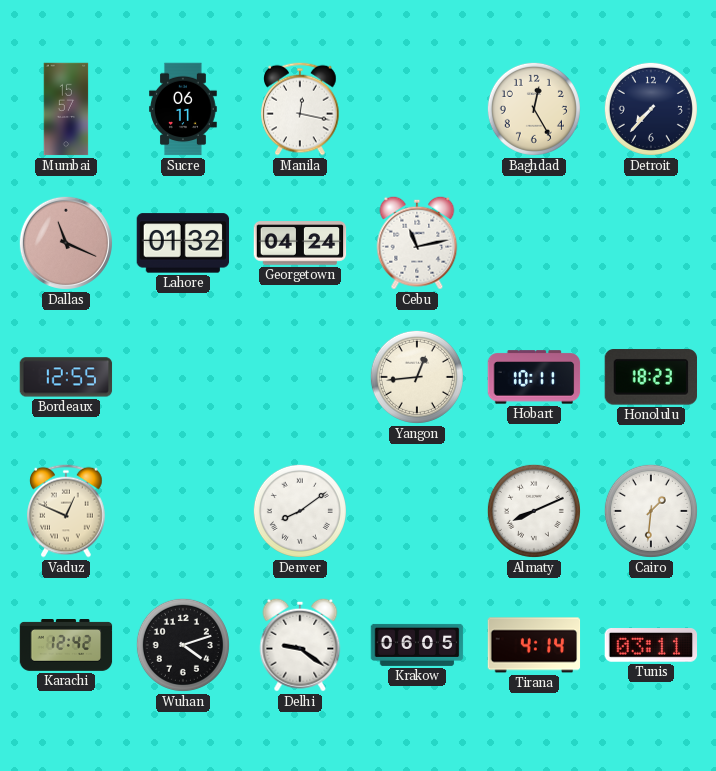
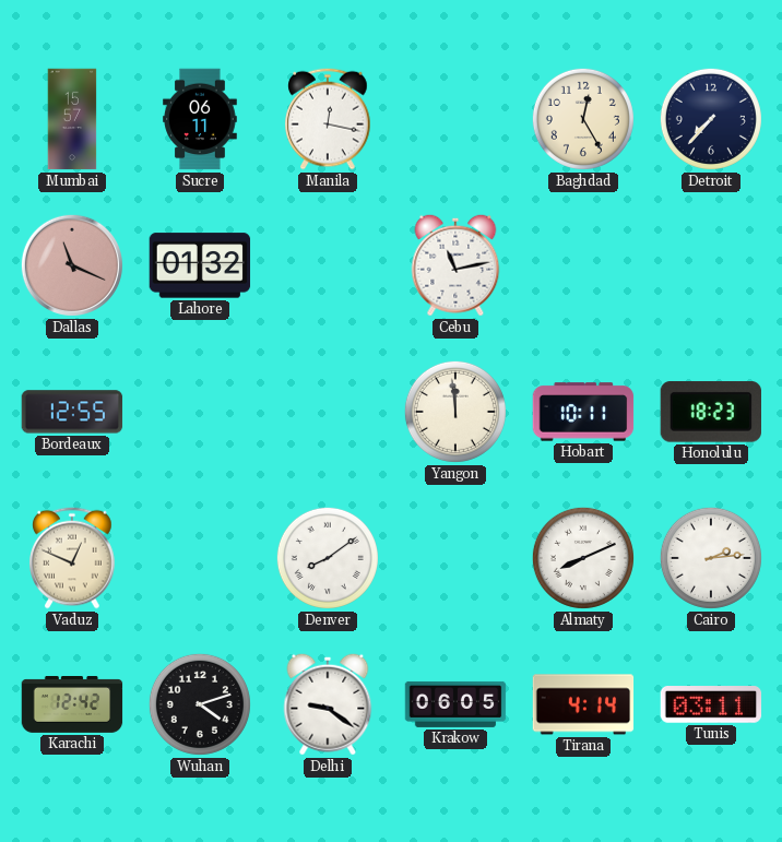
Georgetown: 04:24 -> none
Yangon: 12:44 -> 11:59
Cairo: 1:31 -> 2:14
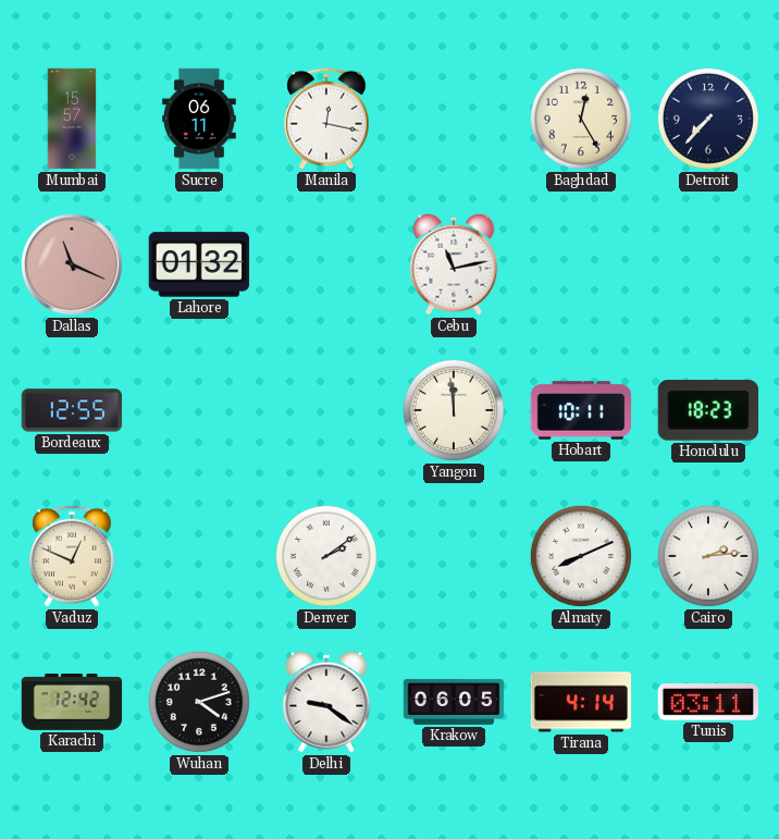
Denver: 8:09 -> 2:09
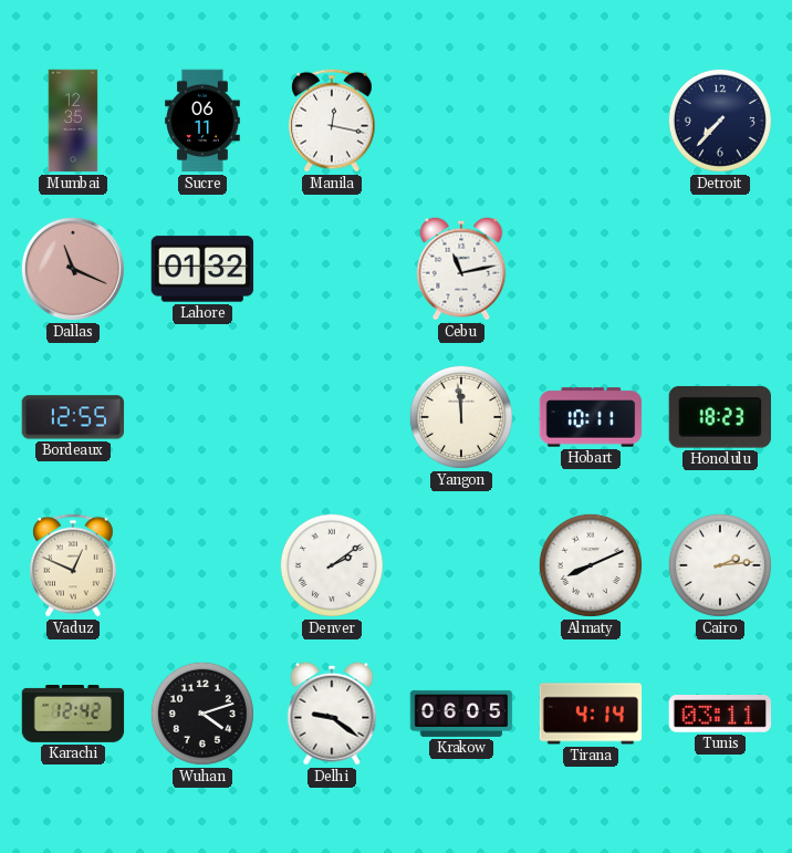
Mumbai: 15:57 -> 12:35
Baghdad: 12:25 -> none
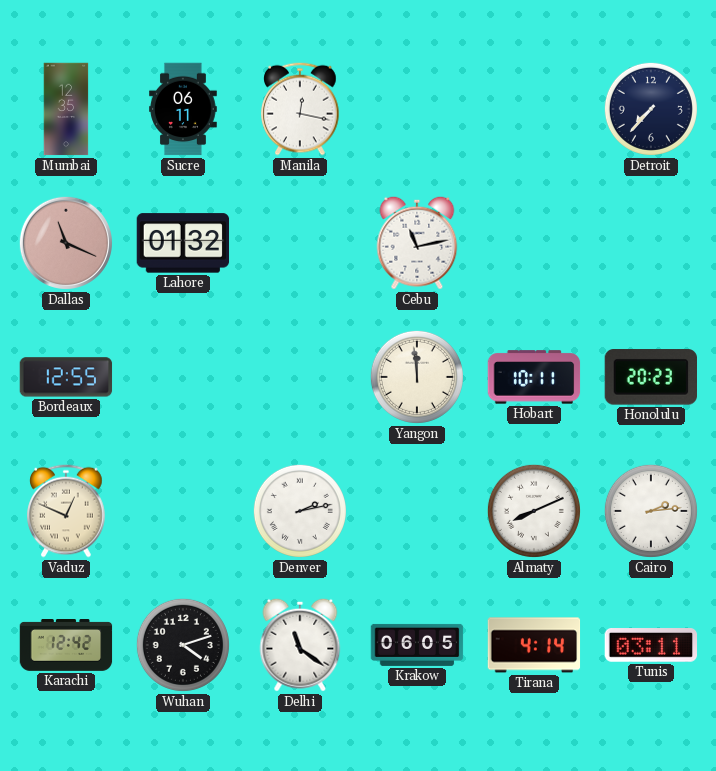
Honolulu: 18:23 -> 20:23
Denver: 2:09 -> 2:13
Delhi: 9:21 -> 11:21
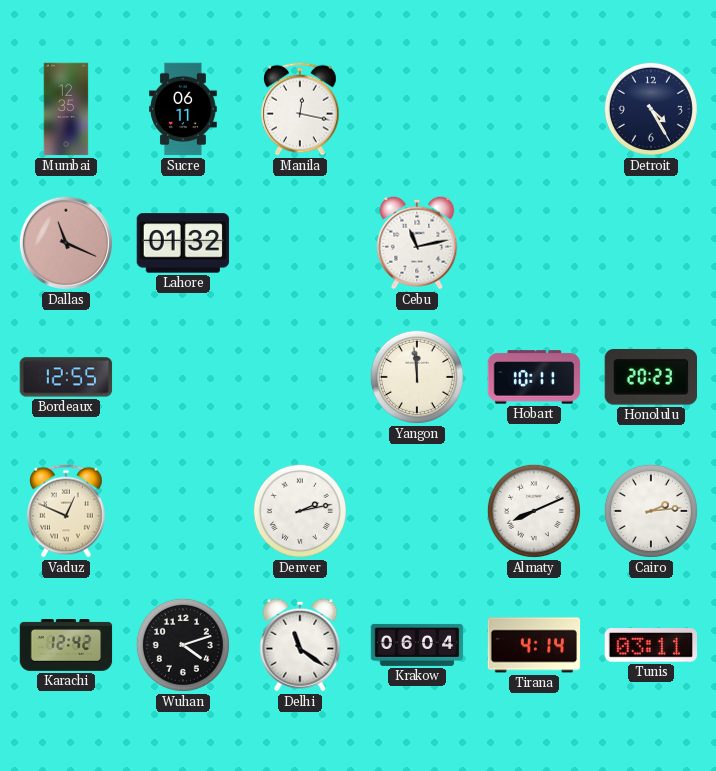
Detroit: 7:37 -> 4:25
Krakow: 06:05 -> 06:04
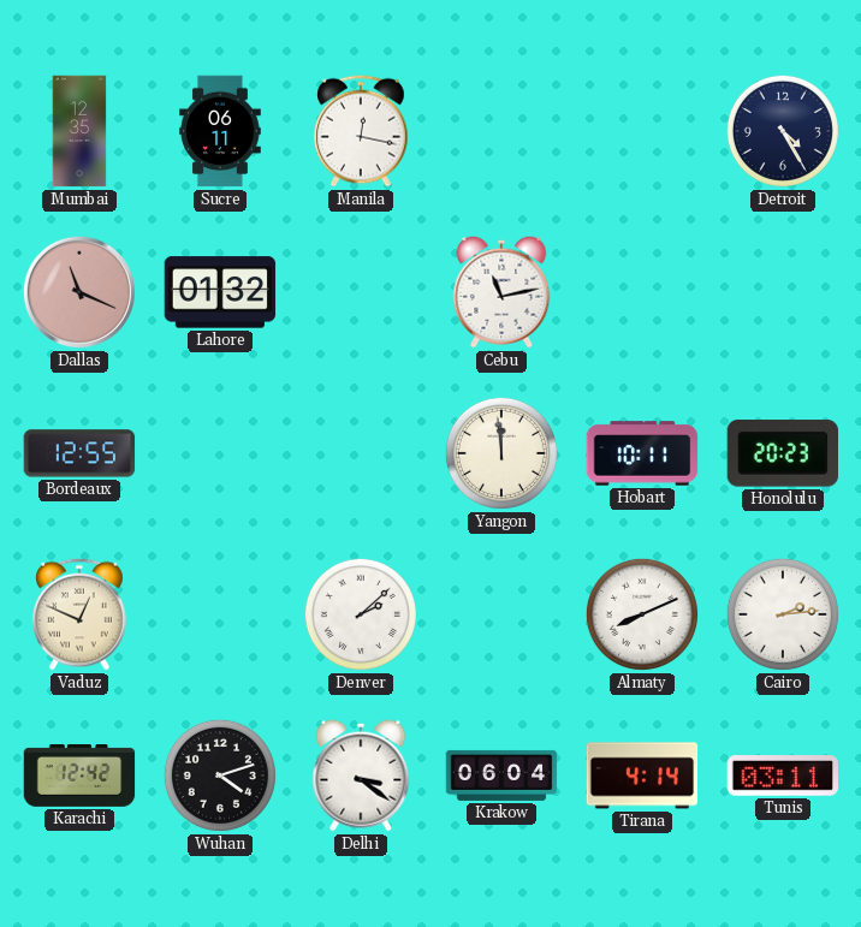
Denver: 2:13 -> 2:08
Delhi: 11:21 -> 3:21
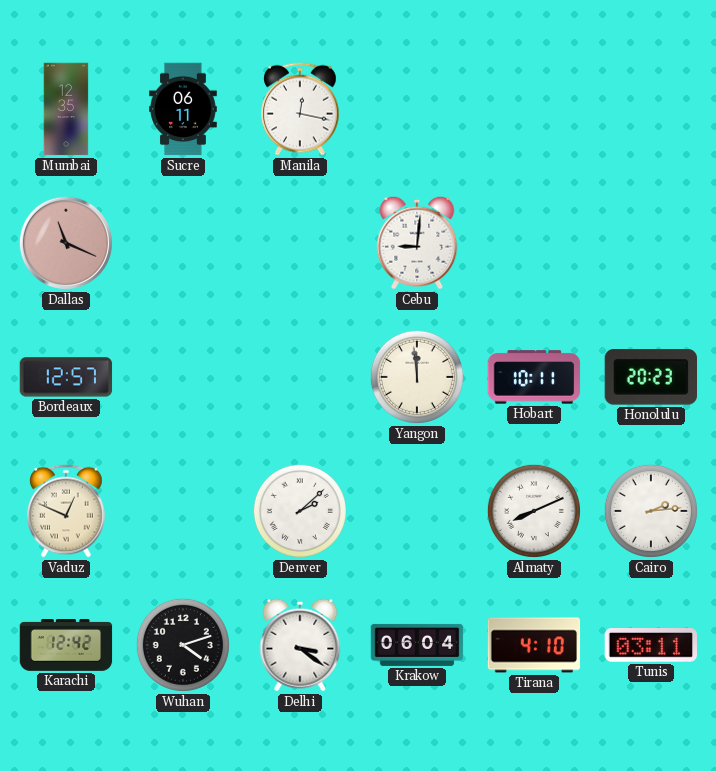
Detroit: 4:25 -> none
Lahore: 01:32 -> none
Cebu: 11:13 -> 9:01
Bordeaux: 12:55 -> 12:57
Tirana: 4:14 -> 4:10
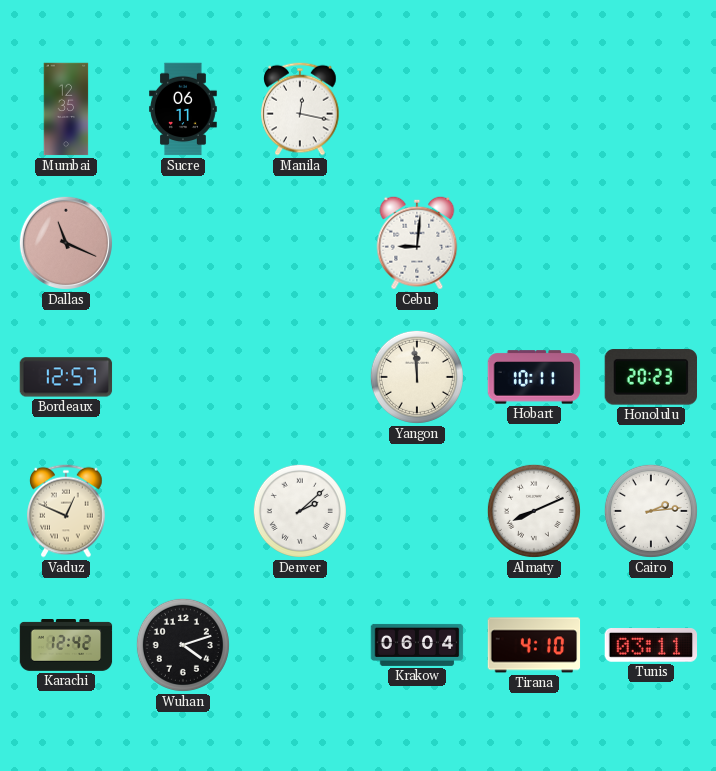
Delhi: 3:21 -> none
